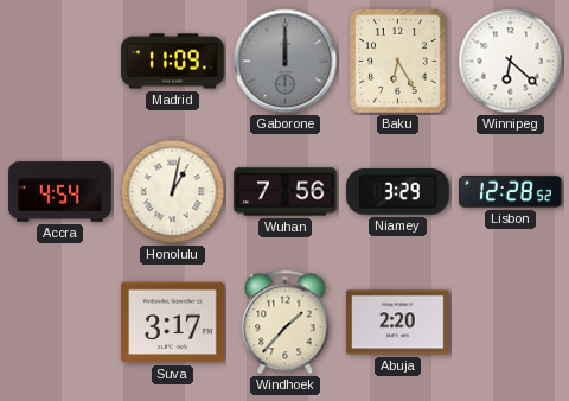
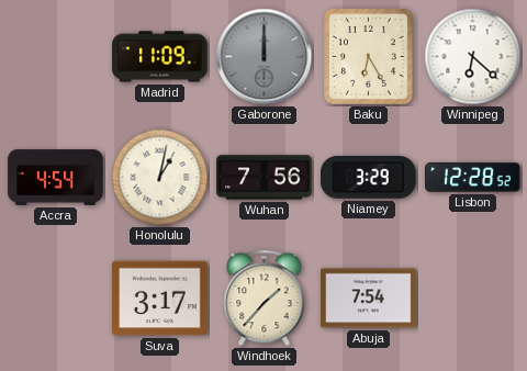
Abuja: 2:20 -> 7:54
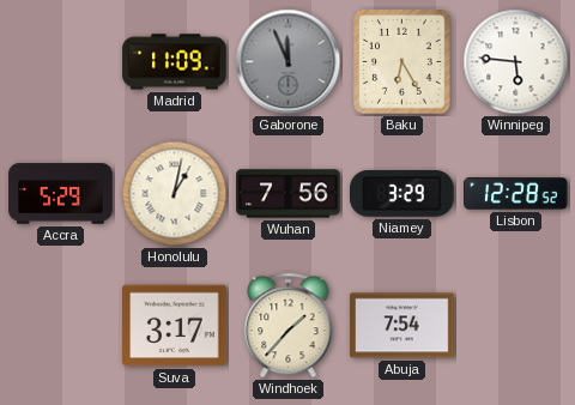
Gaborone: 12:00 -> 11:56
Winnipeg: 6:22 -> 5:46
Accra: 4:54 -> 5:29
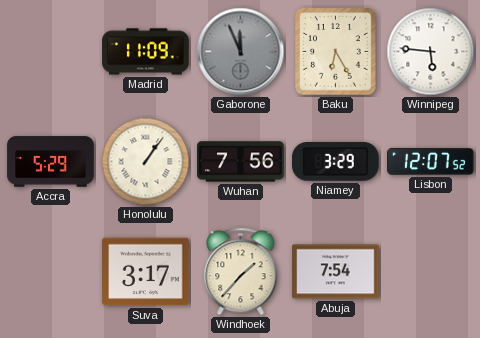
Honolulu: 1:02 -> 1:06
Lisbon: 12:28 -> 12:07
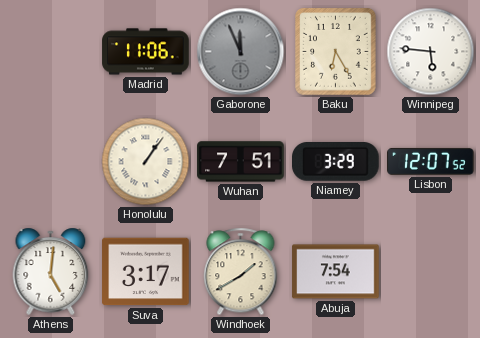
Madrid: 11:09 -> 11:06
Accra: 5:29 -> none
Wuhan: 7:56 -> 7:51
Athens: none -> 5:01
Windhoek: 1:37 -> 1:40
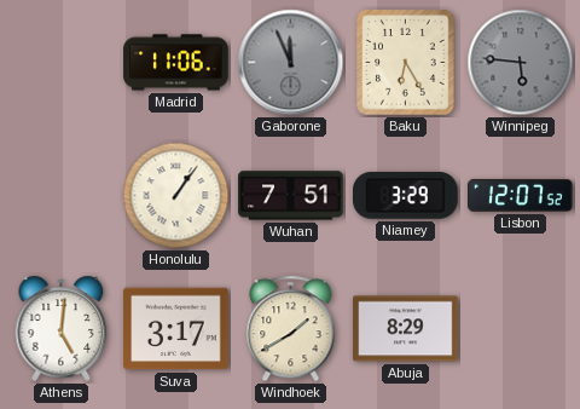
Winnipeg dial: white -> grey
Abuja: 7:54 -> 8:29
